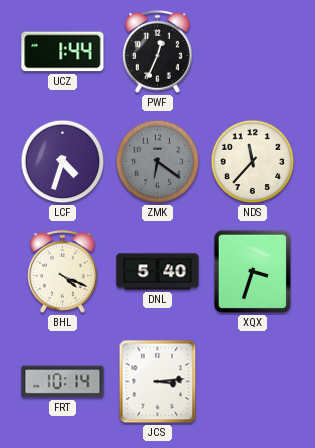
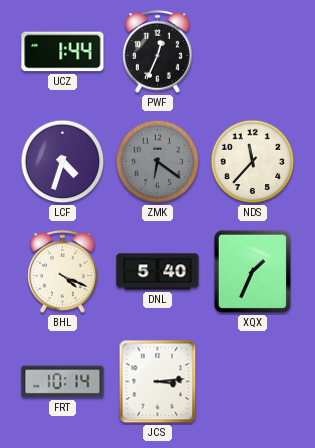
XQX: 3:33 -> 1:34
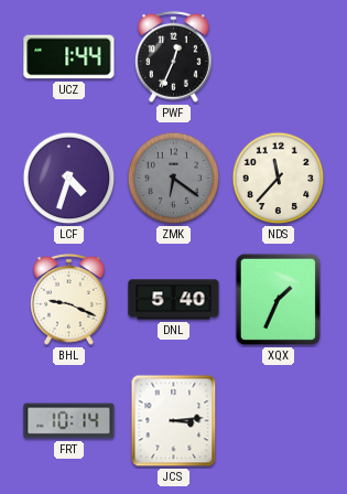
BHL: 4:19 -> 9:19
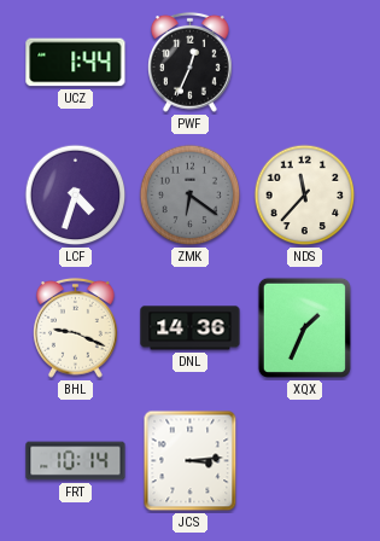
DNL: 5:40 -> 14:36
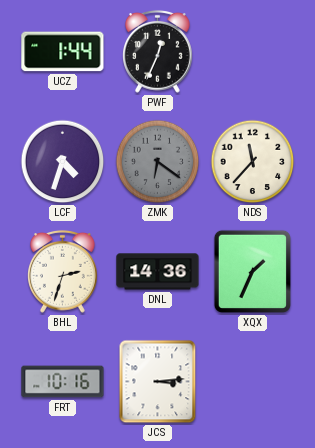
BHL: 9:19 -> 2:33
FRT: 10:14 -> 10:16
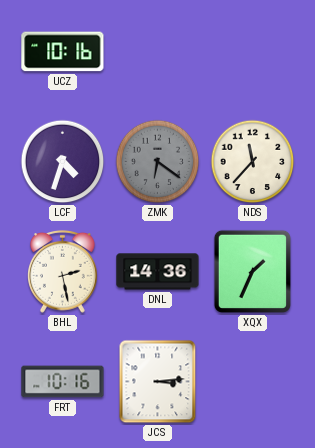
UCZ: 1:44 -> 10:16
PWF: 12:34 -> none
BHL: 2:33 -> 2:28
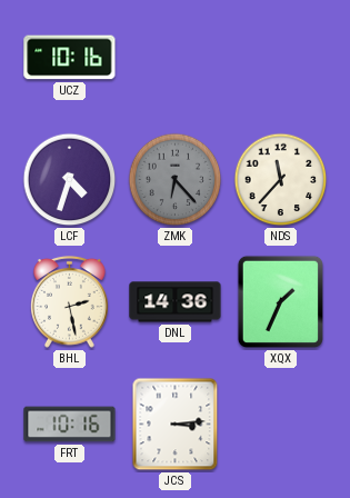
ZMK: 6:21 -> 6:23
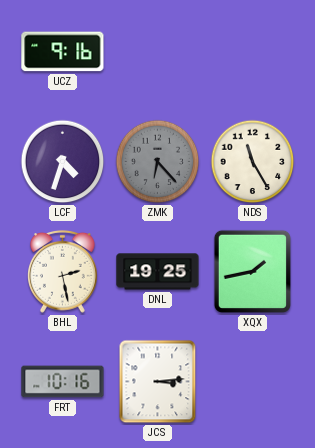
UCZ: 10:16 -> 9:16
NDS: 11:37 -> 11:25
DNL: 14:36 -> 19:25
XQX: 1:34 -> 1:43
